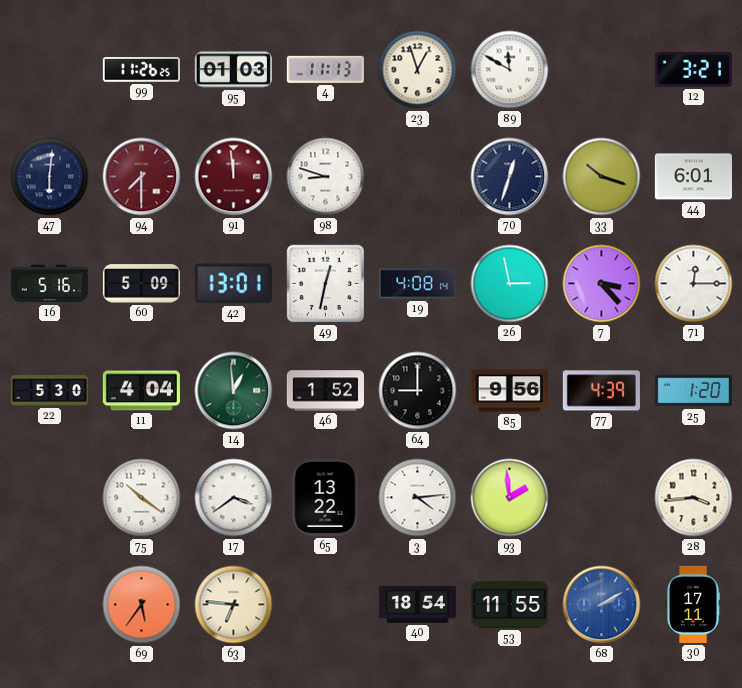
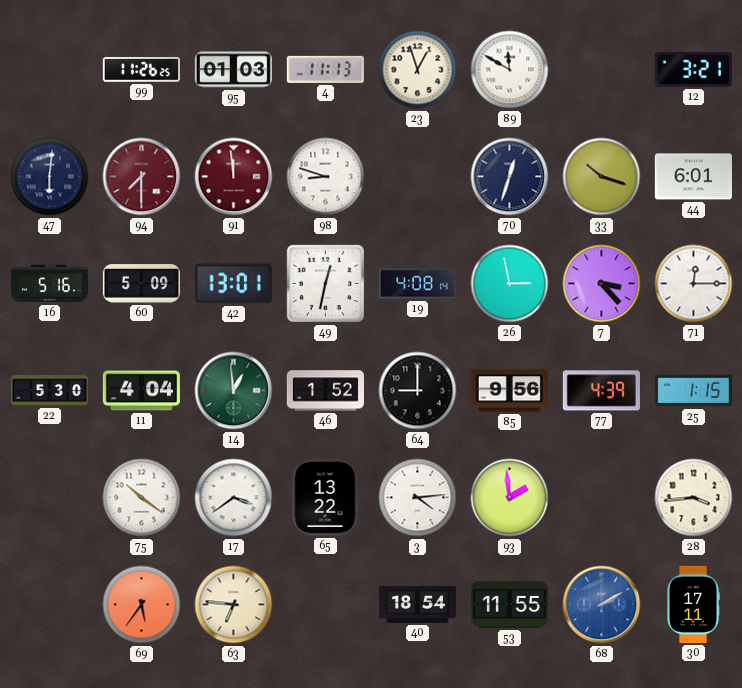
25: 1:20 -> 1:15
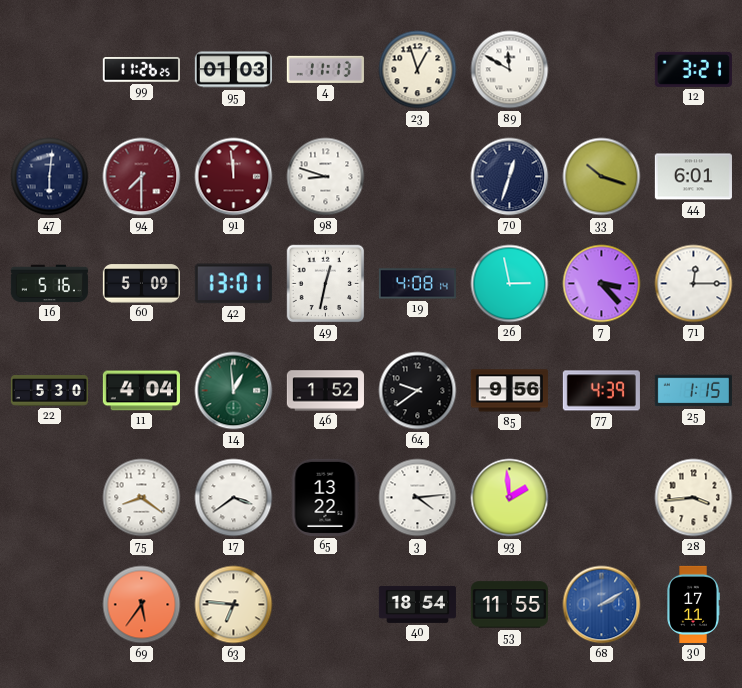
64: 9:00 -> 9:39
75: 10:21 -> 8:21
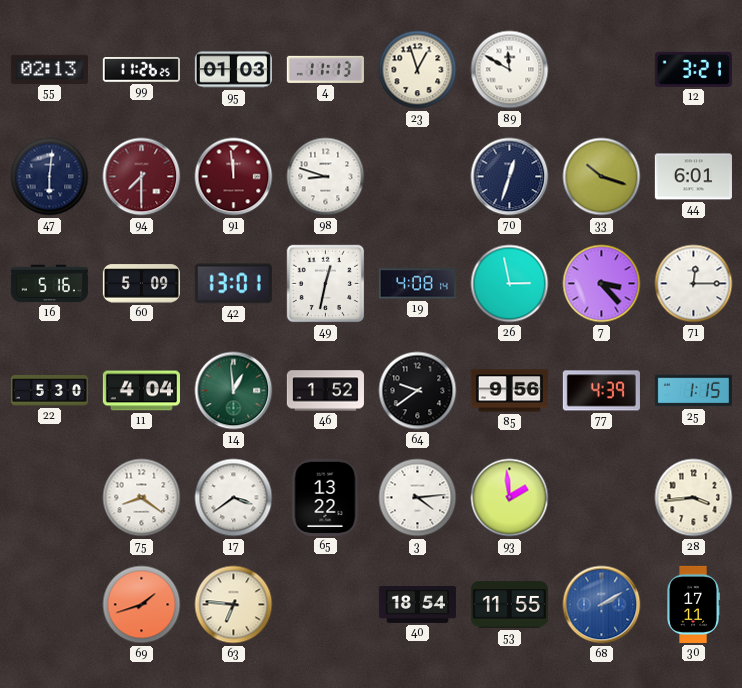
55: none -> 02:13
69: 5:36 -> 1:42
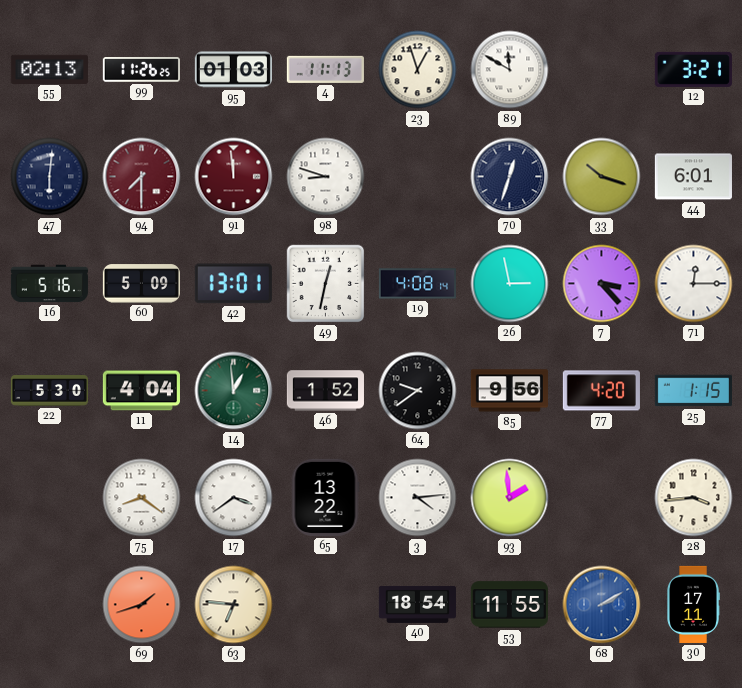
77: 4:39 -> 4:20
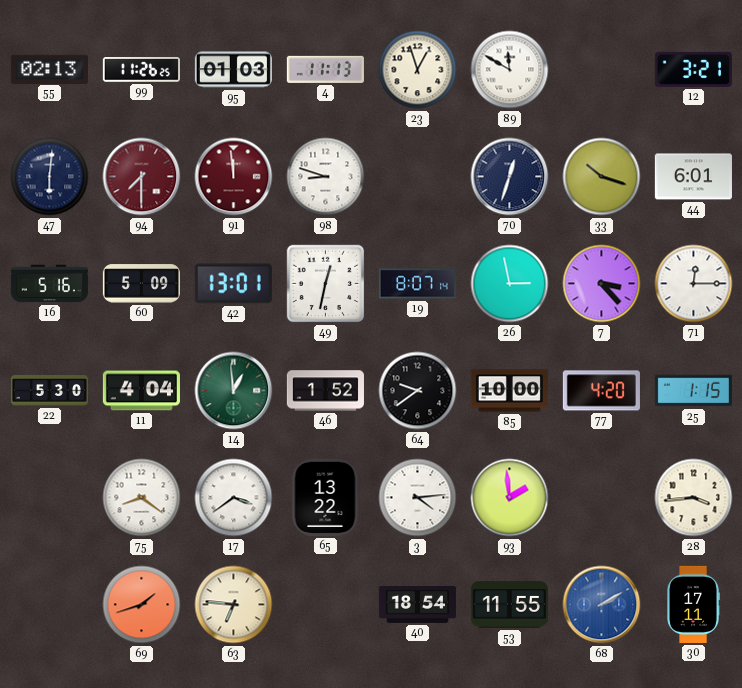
19: 4:08 -> 8:07
85: 9:56 -> 10:00
